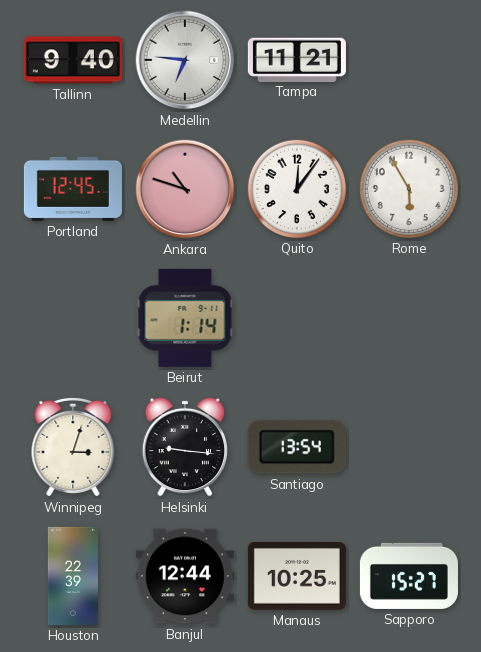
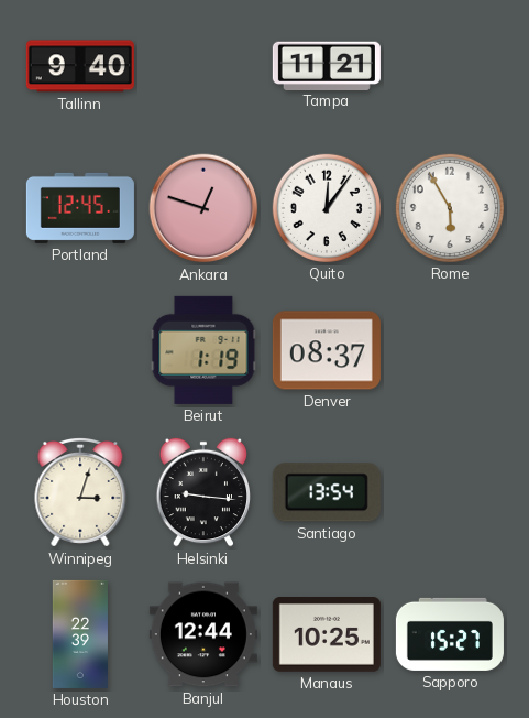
Medellin: 6:46 -> none
Ankara: 10:48 -> 12:48
Beirut: 1:14 -> 1:19
Denver: none -> 08:37
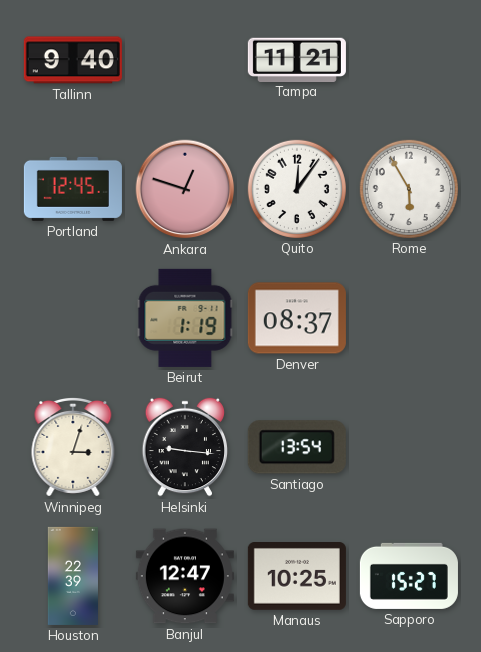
Banjul: 12:44 -> 12:47
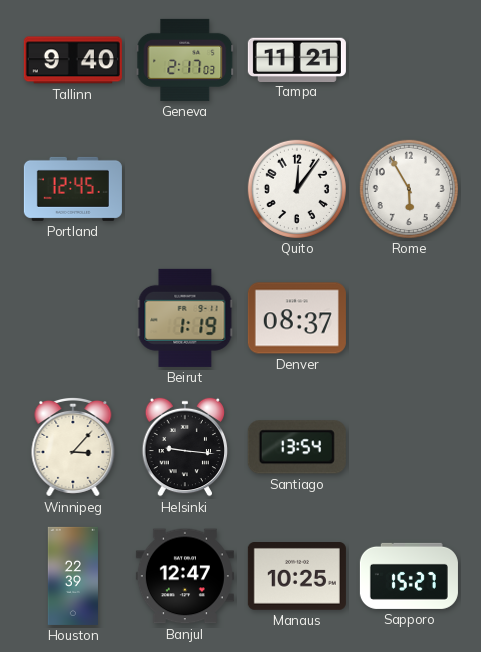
Geneva: none -> 2:17
Ankara: 12:48 -> none
Winnipeg: 3:03 -> 3:07
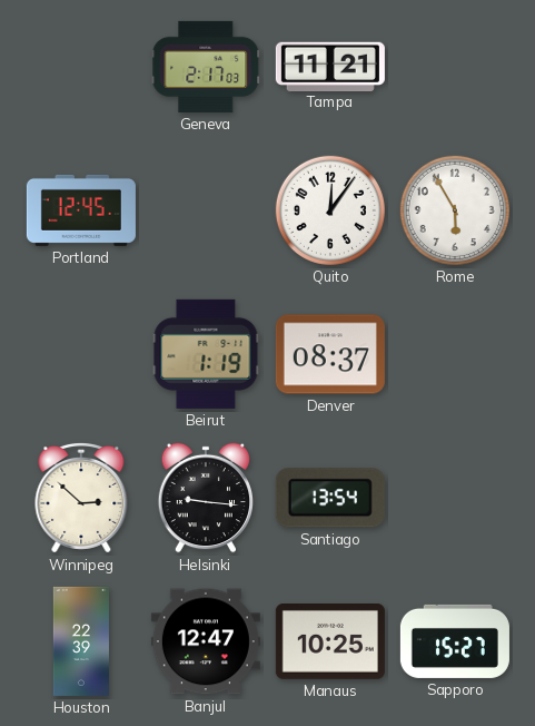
Tallinn: 9:40 -> none
Winnipeg: 3:07 -> 2:52
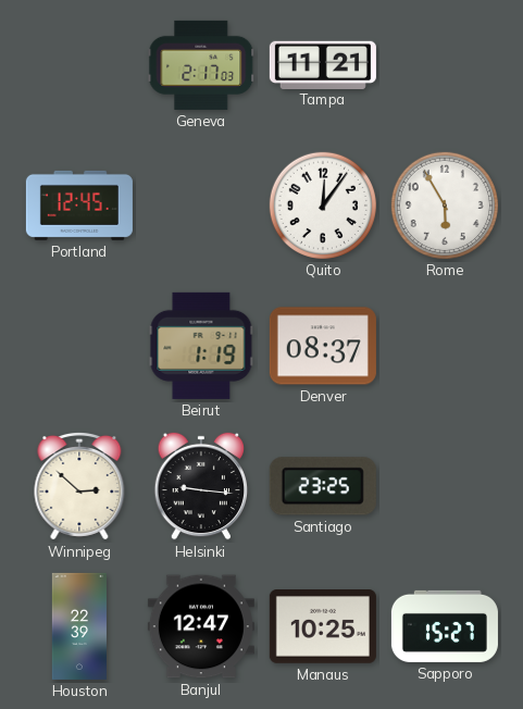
Santiago: 13:54 -> 23:25
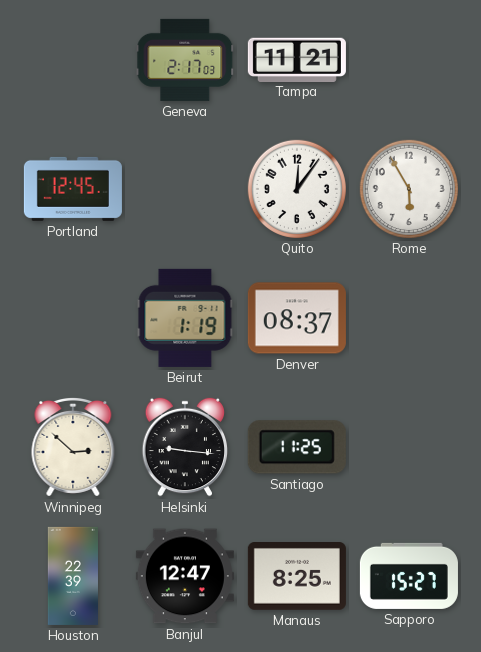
Santiago: 23:25 -> 11:25
Manaus: 10:25 -> 8:25
